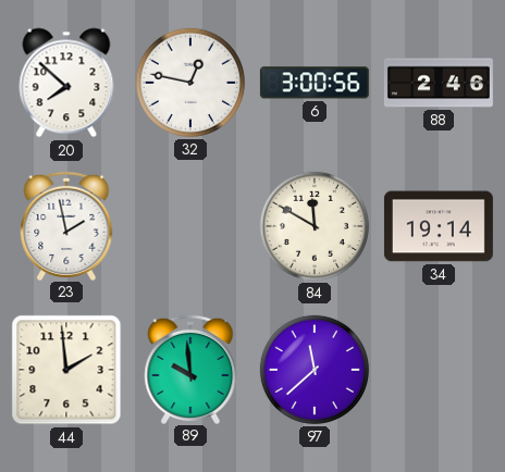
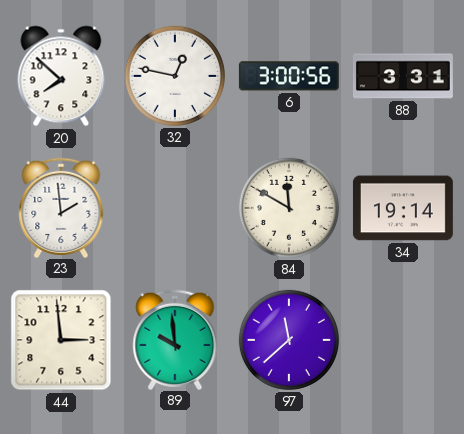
88: 2:46 -> 3:31
23: 1:58 -> 1:59
44: 1:59 -> 2:59
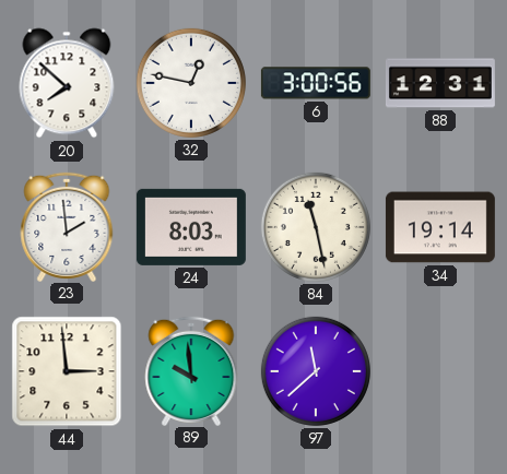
88: 3:31 -> 12:31
24: none -> 8:03
84: 11:50 -> 11:28
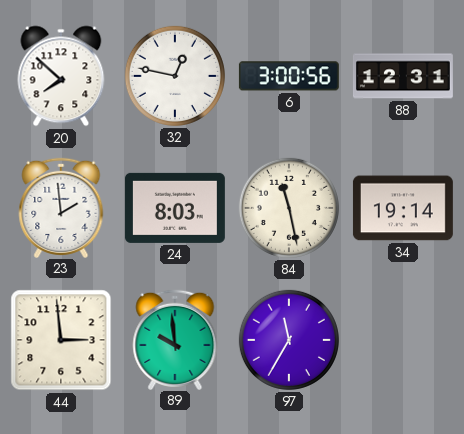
97: 11:38 -> 11:35
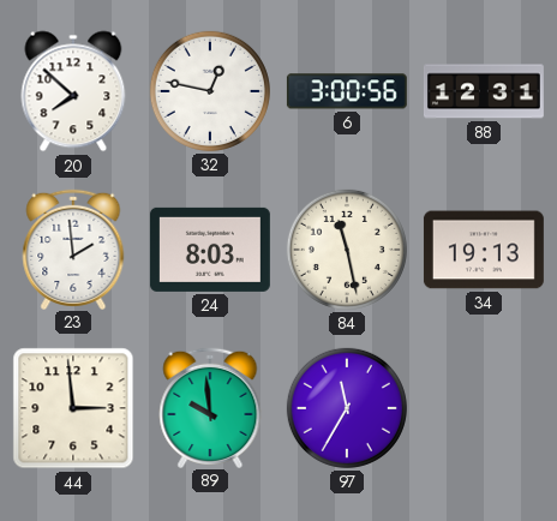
34: 19:14 -> 19:13
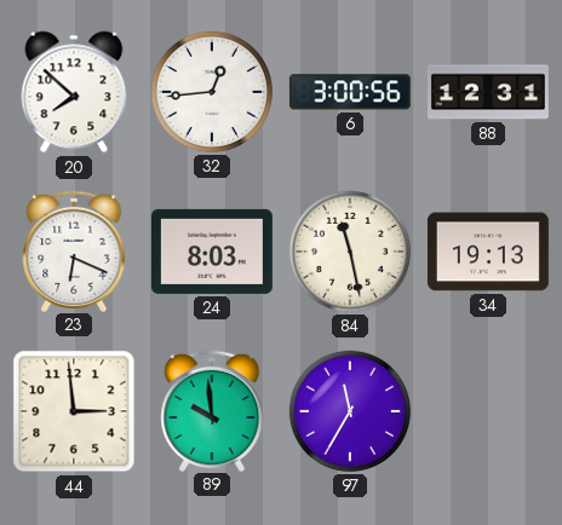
32: 12:47 -> 12:44
23: 1:59 -> 6:19
